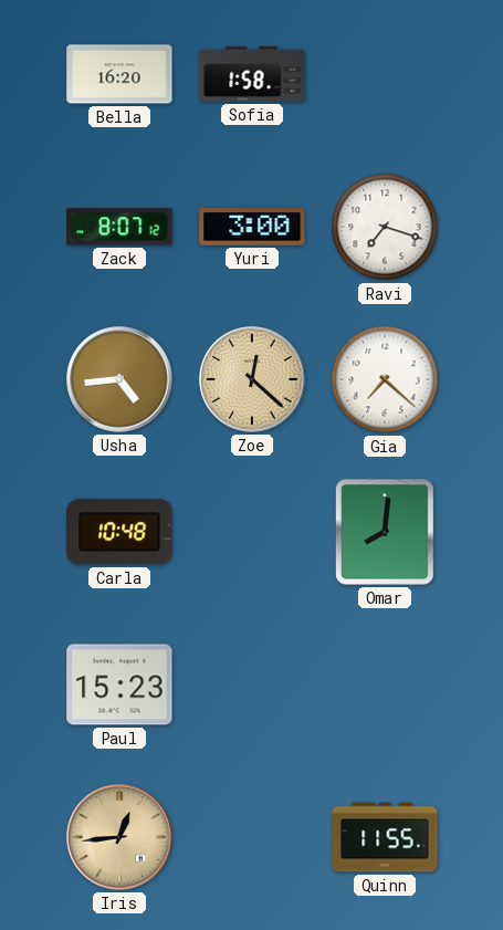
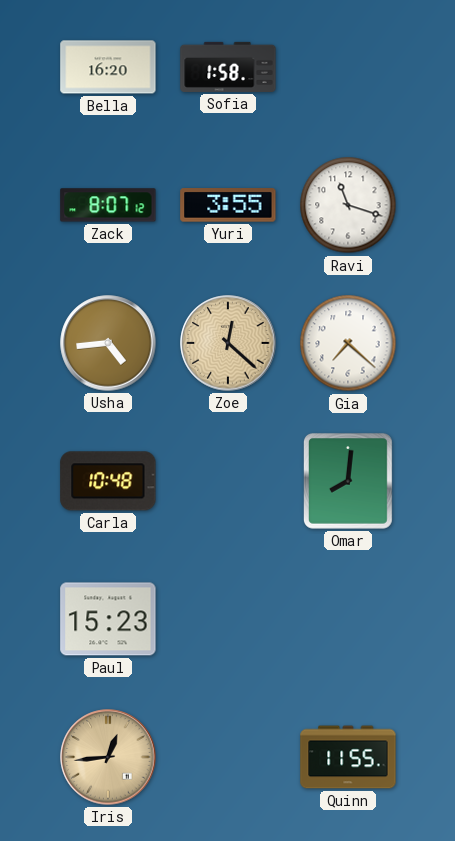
Yuri: 3:00 -> 3:55
Ravi: 7:18 -> 11:18
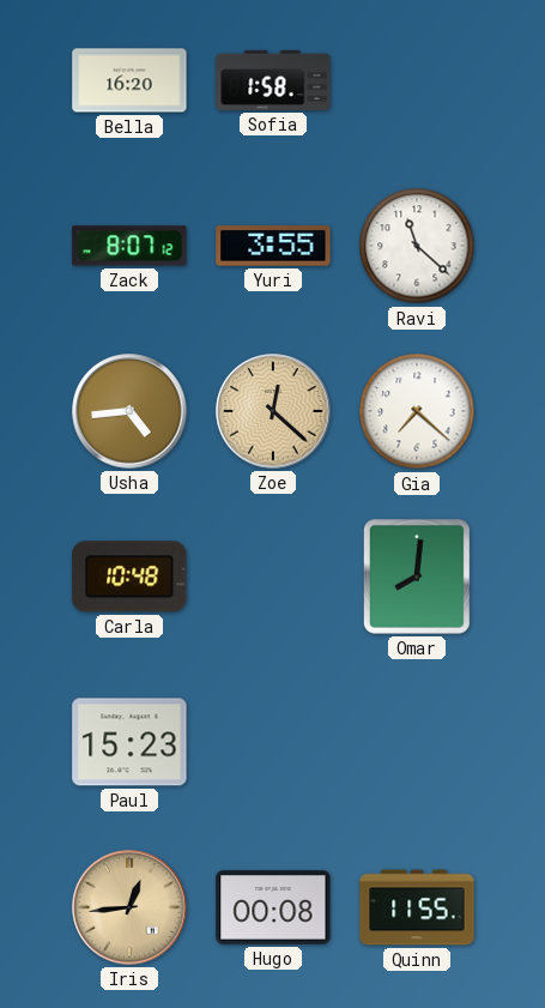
Ravi: 11:18 -> 11:22
Hugo: none -> 00:08
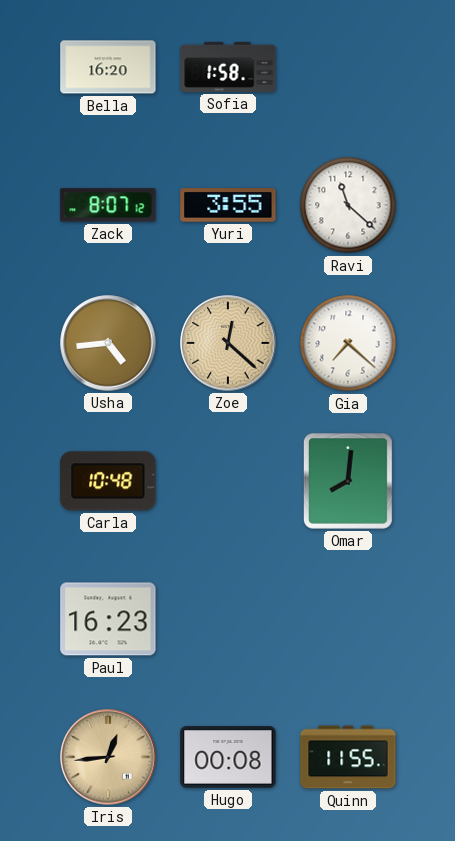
Paul: 15:23 -> 16:23
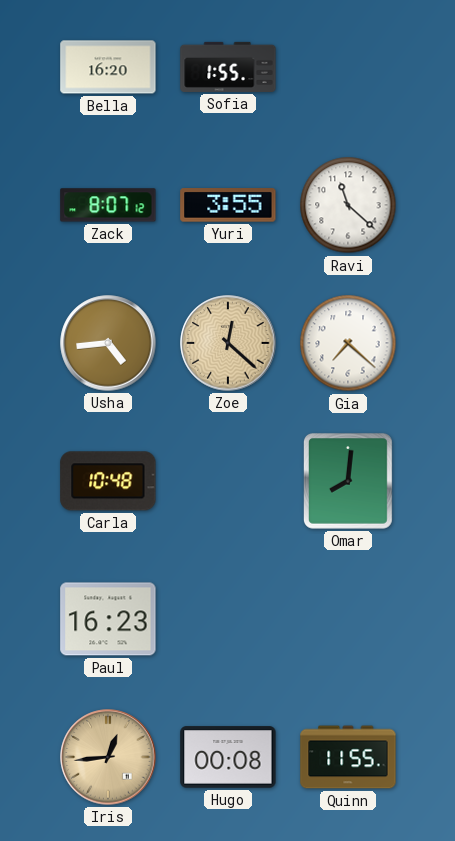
Sofia: 1:58 -> 1:55
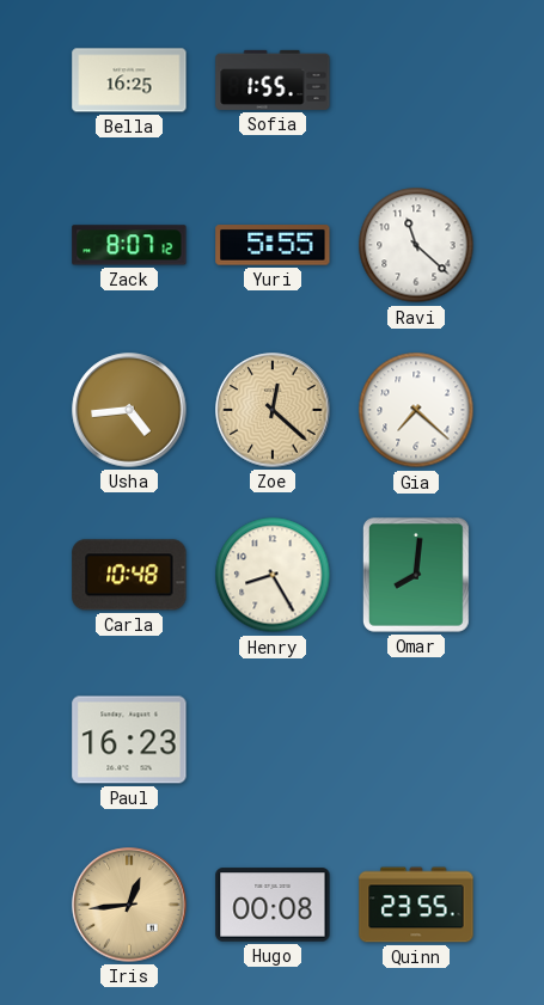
Bella: 16:20 -> 16:25
Yuri: 3:55 -> 5:55
Henry: none -> 8:25
Quinn: 11:55 -> 23:55
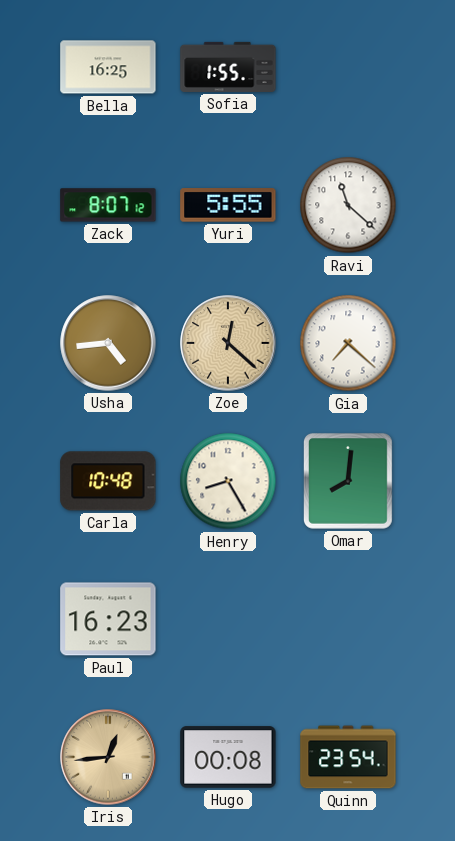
Quinn: 23:55 -> 23:54
